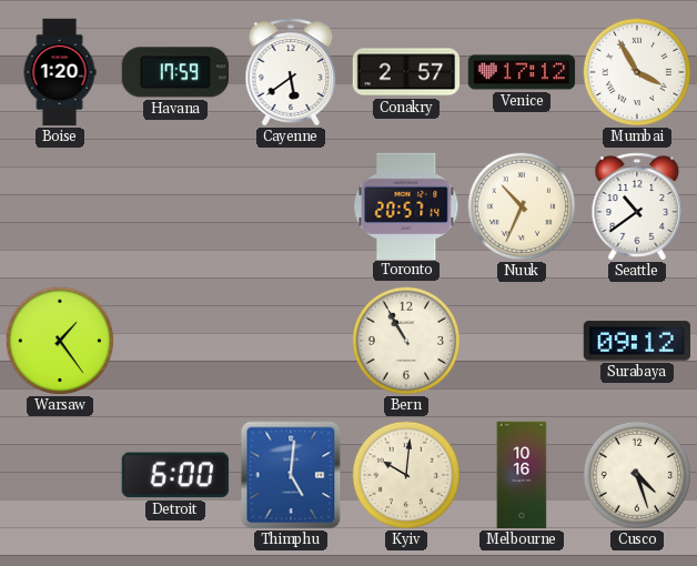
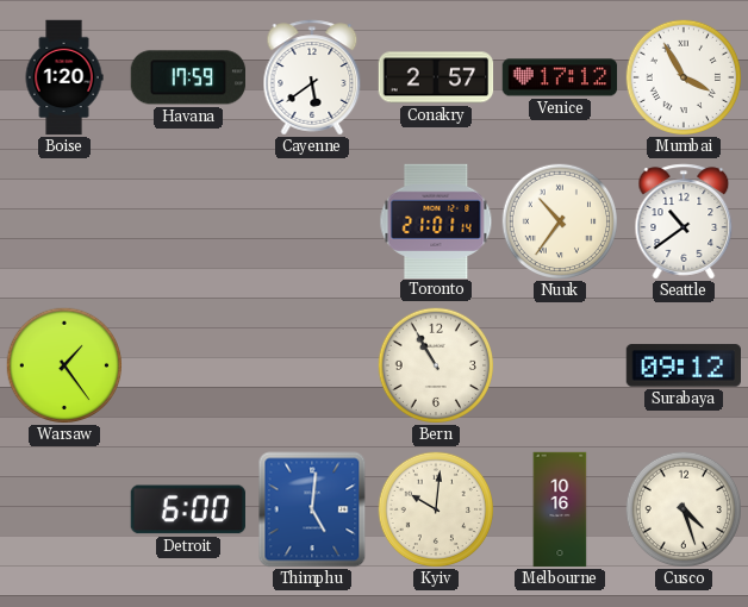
Toronto: 20:57 -> 21:01
Nuuk: 10:34 -> 10:36
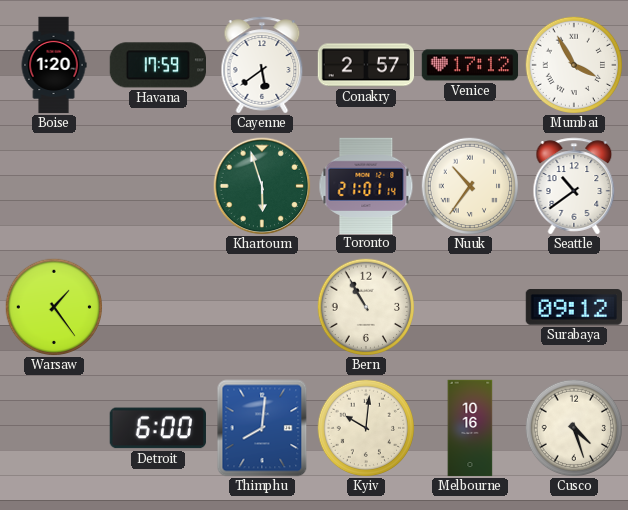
Khartoum: none -> 5:57
Thimphu: 5:01 -> 8:01
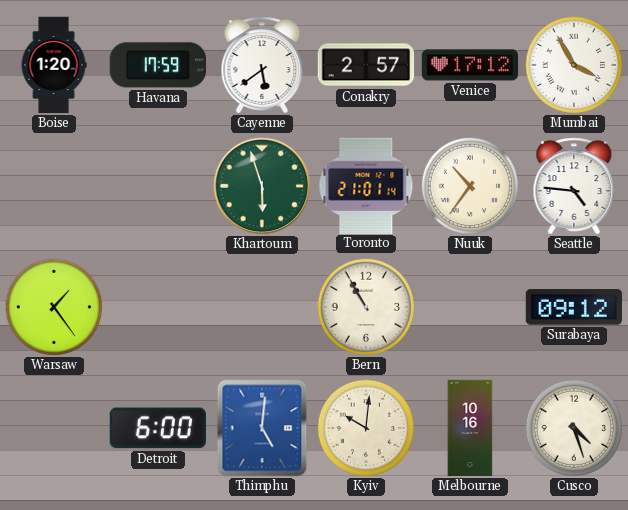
Seattle: 10:39 -> 4:46
Thimphu: 8:01 -> 5:01
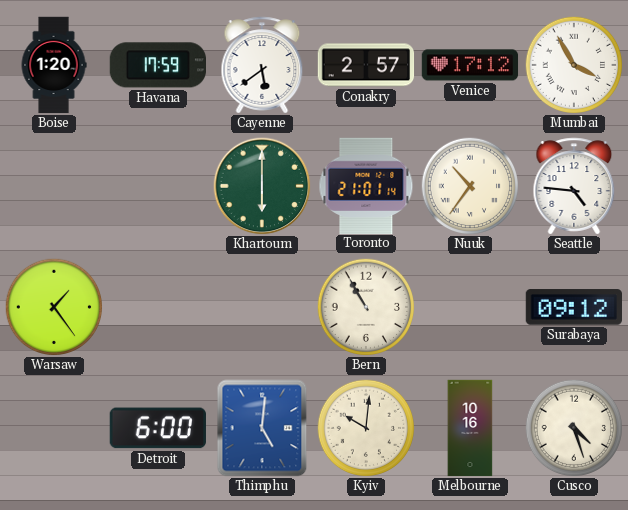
Khartoum: 5:57 -> 6:00
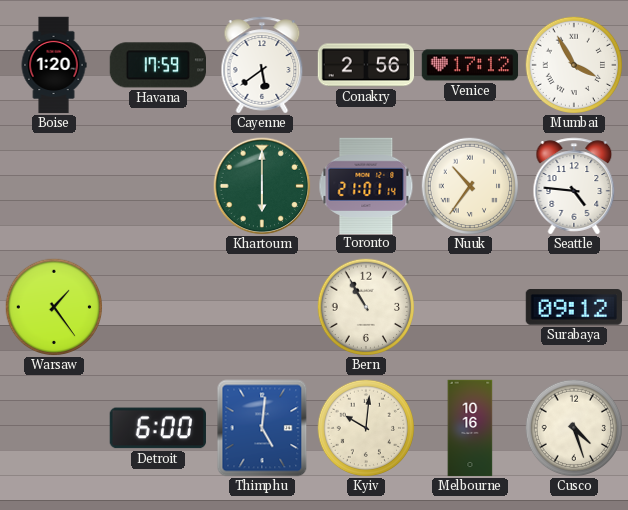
Conakry: 2:57 -> 2:56
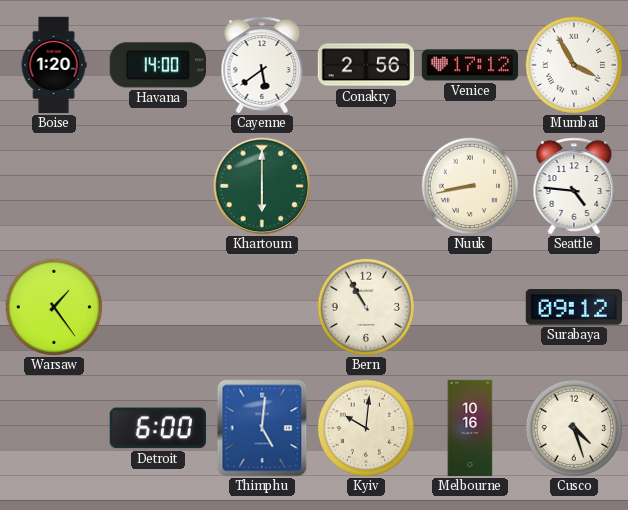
Havana: 17:59 -> 14:00
Toronto: 21:01 -> none
Nuuk: 10:36 -> 8:43
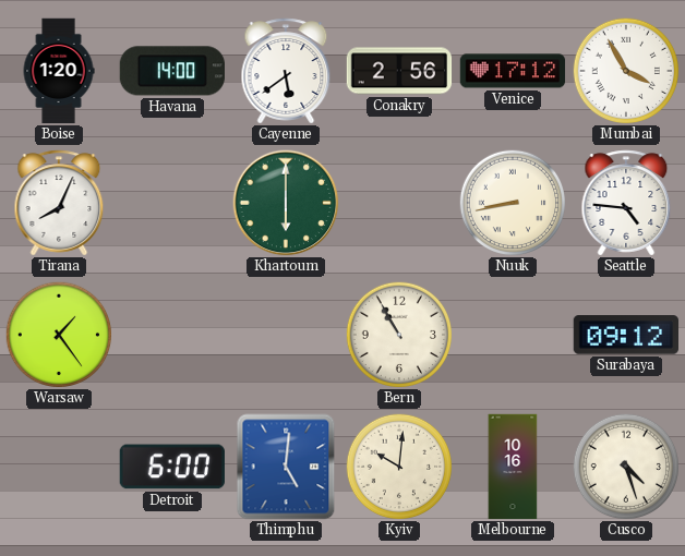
Tirana: none -> 8:04
